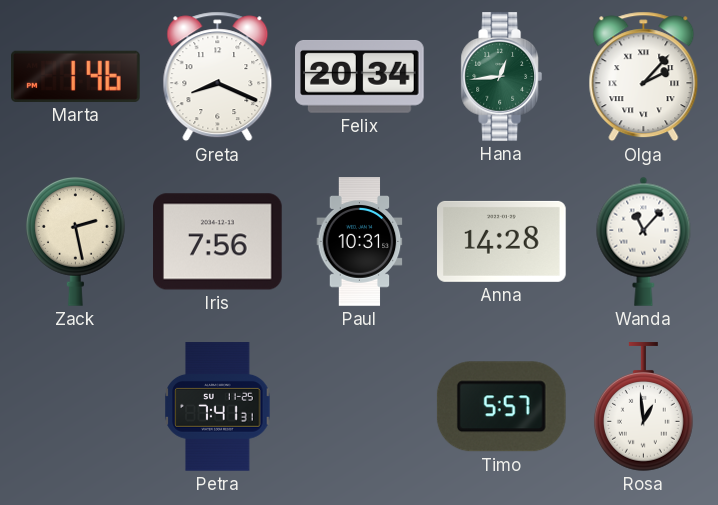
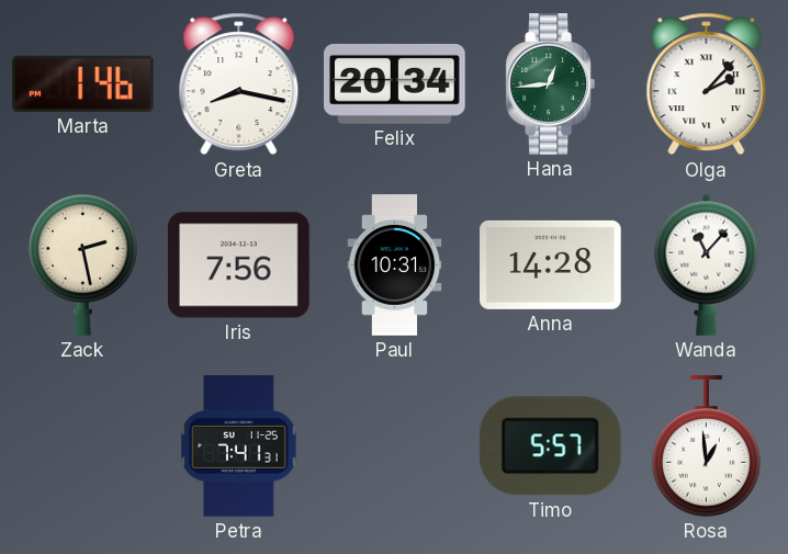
Greta: 8:19 -> 8:17
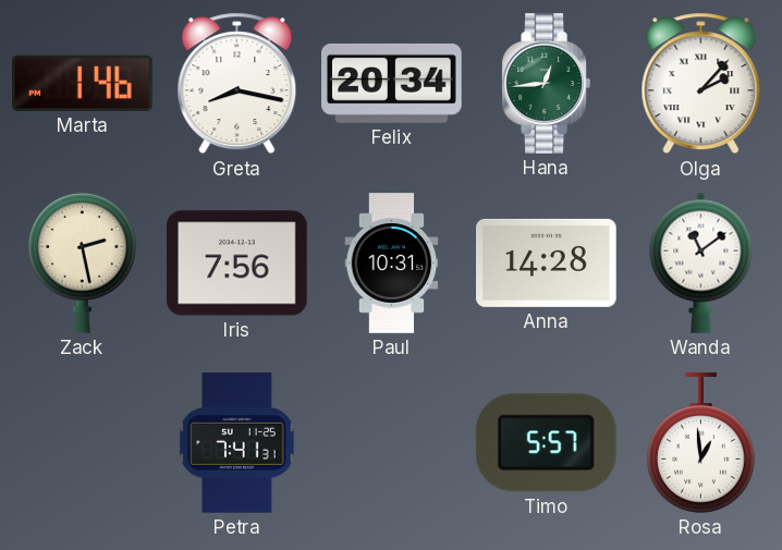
Wanda: 11:07 -> 11:09
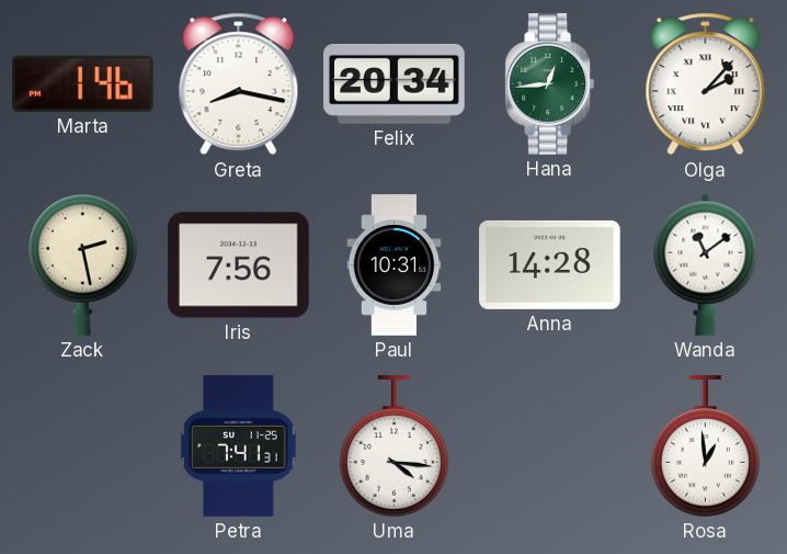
Uma: none -> 4:16
Timo: 5:57 -> none
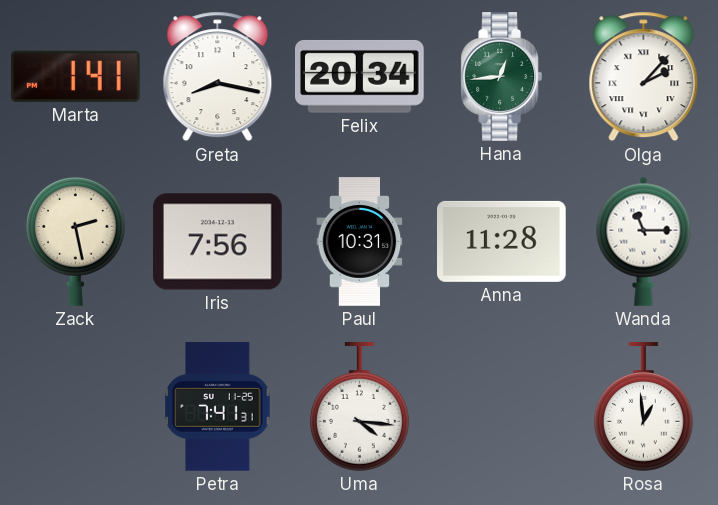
Marta: 1:46 -> 1:41
Anna: 14:28 -> 11:28
Wanda: 11:09 -> 11:15
